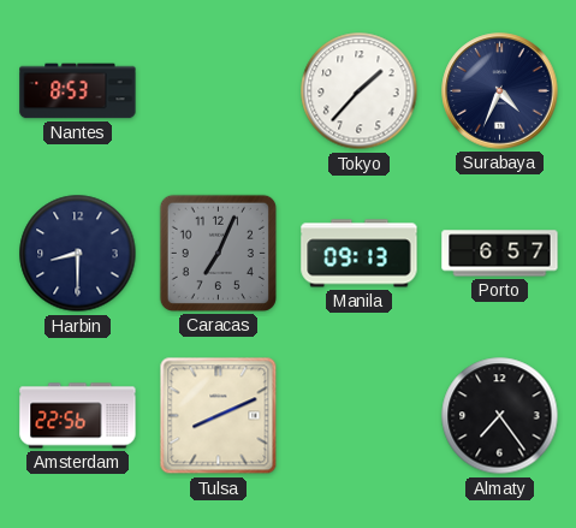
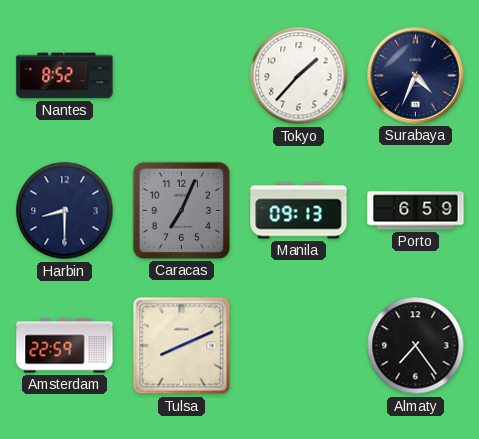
Nantes: 8:53 -> 8:52
Porto: 6:57 -> 6:59
Amsterdam: 22:56 -> 22:59
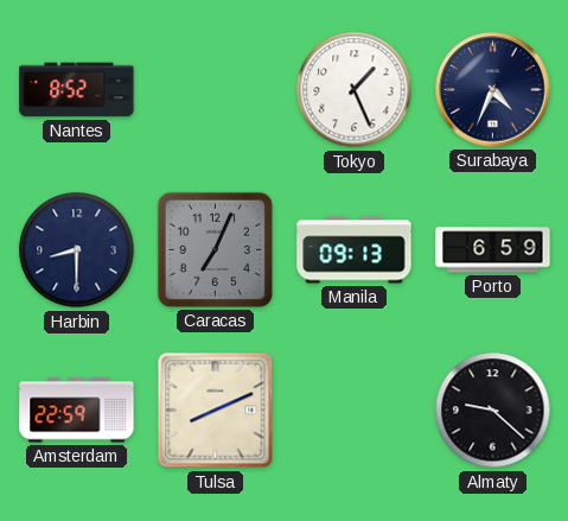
Tokyo: 1:37 -> 1:26
Almaty: 7:24 -> 9:22
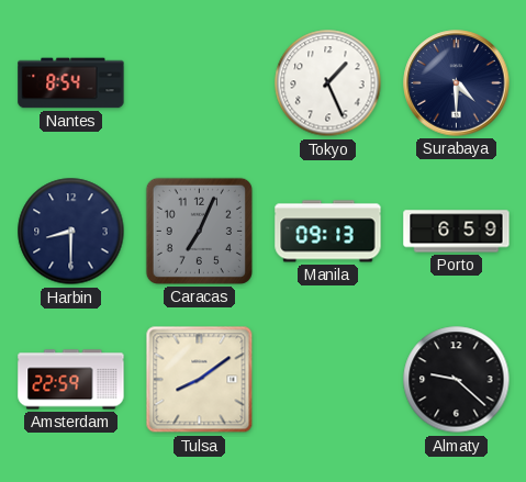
Nantes: 8:52 -> 8:54
Surabaya: 4:34 -> 4:30
Tulsa: 8:11 -> 8:09
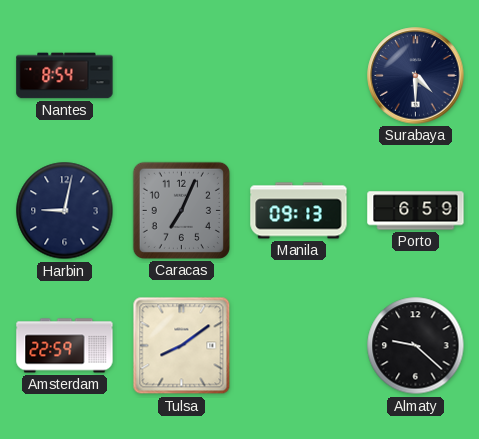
Tokyo: 1:26 -> none
Harbin: 8:30 -> 9:02
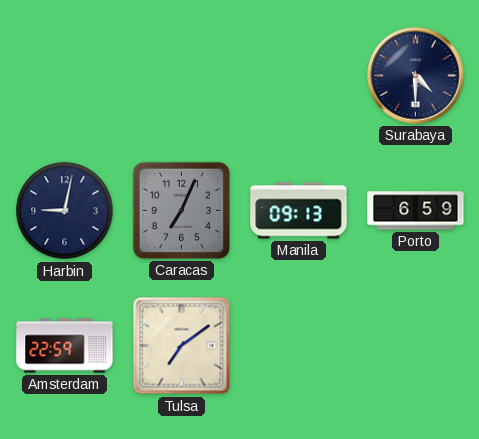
Nantes: 8:54 -> none
Tulsa: 8:09 -> 7:09
Almaty: 9:22 -> none
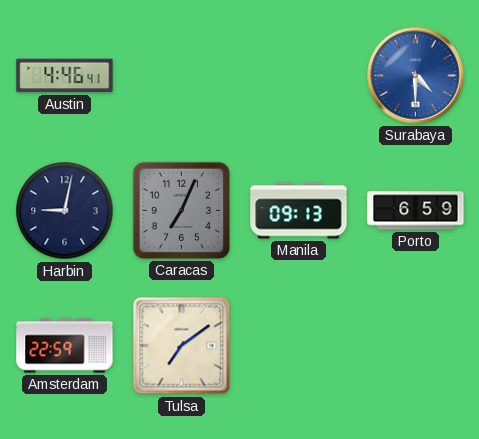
Austin: none -> 4:46
Surabaya dial: navy -> blue
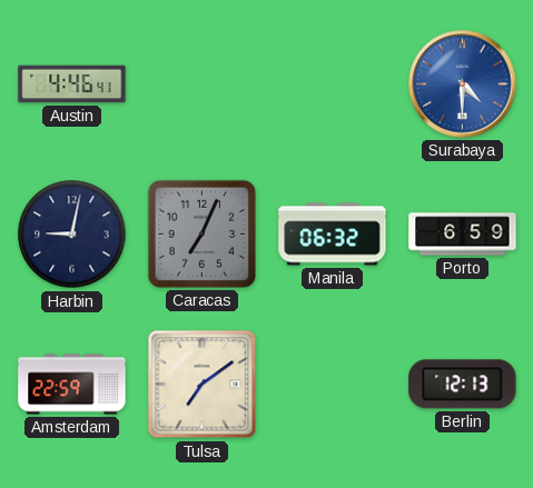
Manila: 09:13 -> 06:32
Berlin: none -> 12:13
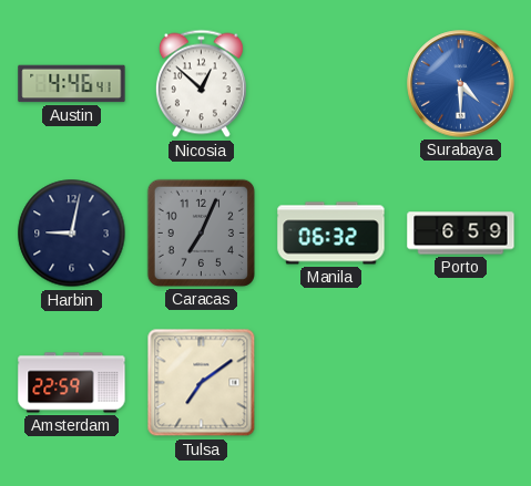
Nicosia: none -> 12:52
Berlin: 12:13 -> none
